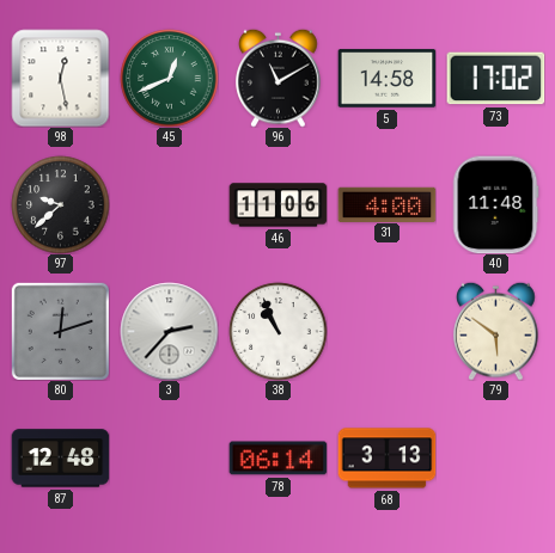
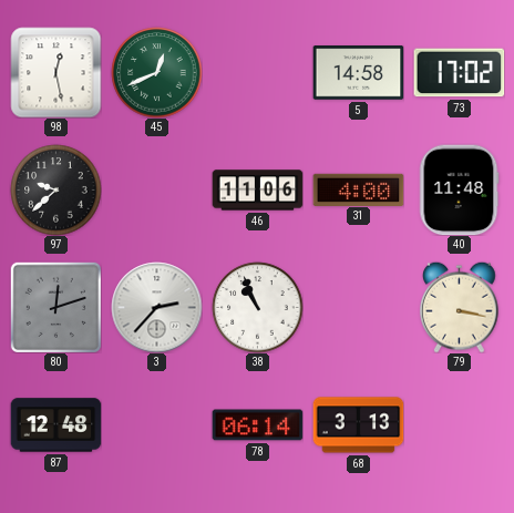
96: 11:10 -> none
79: 5:51 -> 3:17
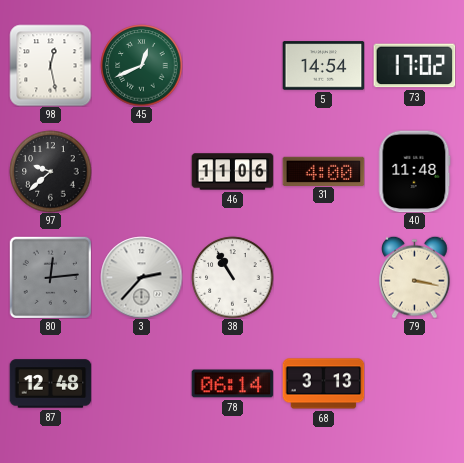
5: 14:58 -> 14:54
80: 12:12 -> 12:14
38: 10:56 -> 10:55
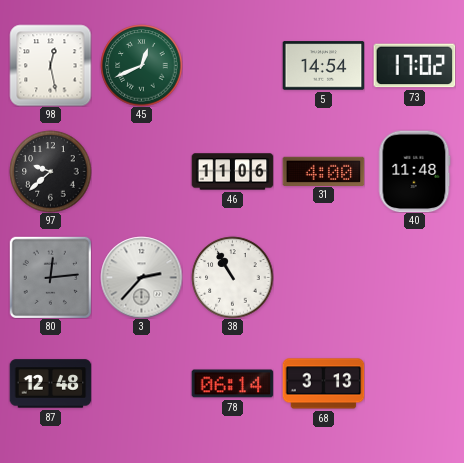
79: 3:17 -> none
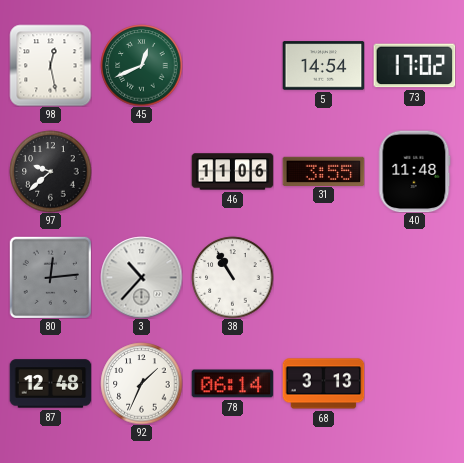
31: 4:00 -> 3:55
3: 2:37 -> 10:37
92: none -> 1:34
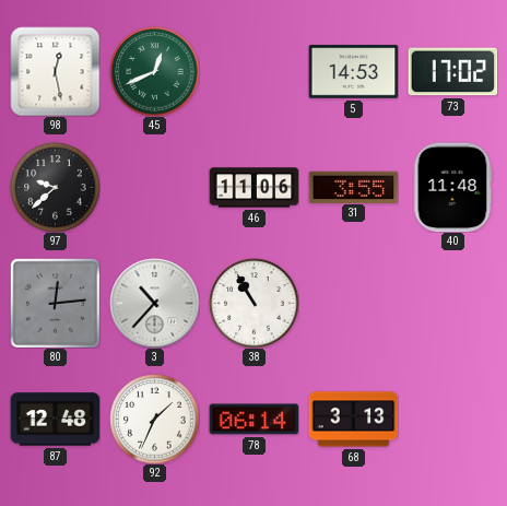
5: 14:54 -> 14:53
